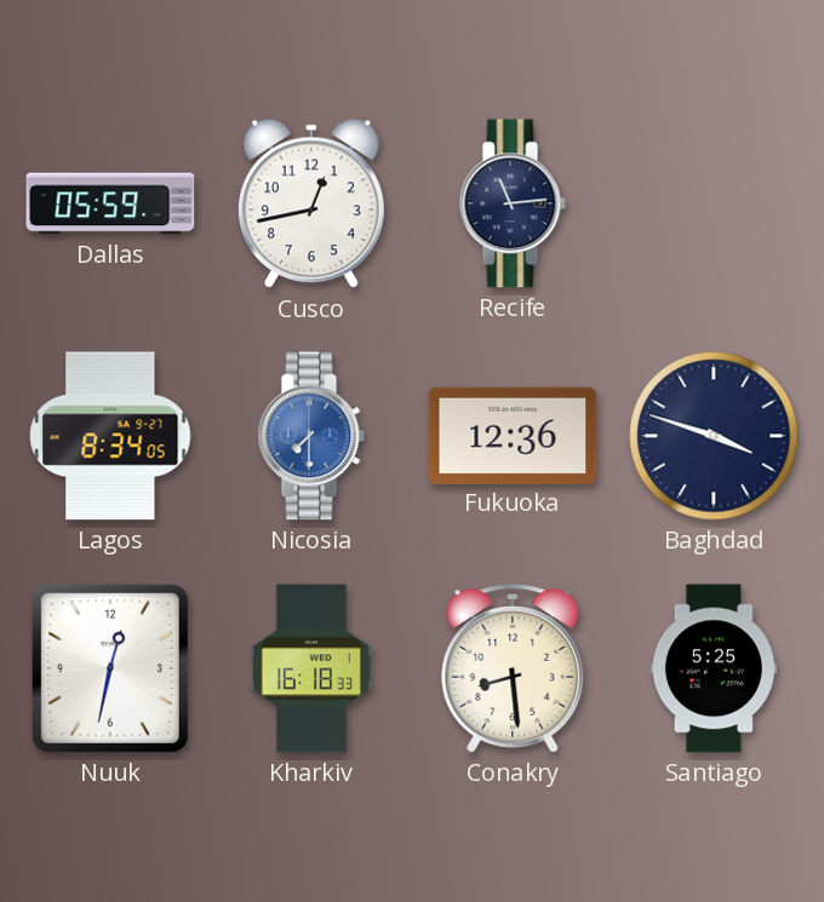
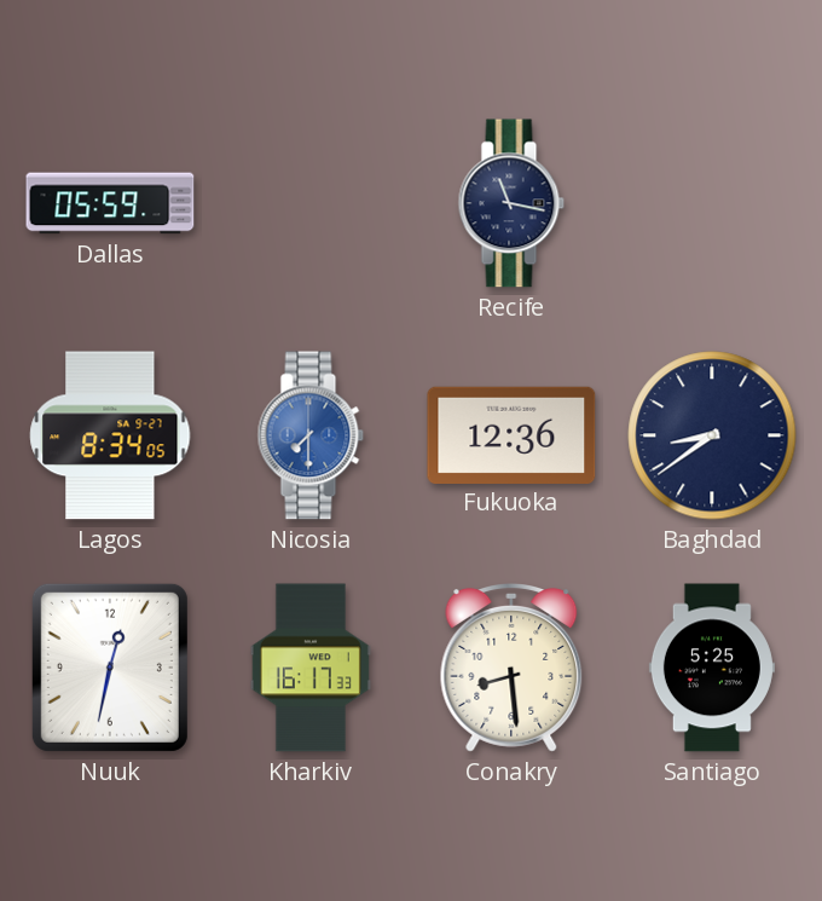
Cusco: 12:43 -> none
Recife: 11:14 -> 11:17
Baghdad: 3:48 -> 8:39
Kharkiv: 16:18 -> 16:17
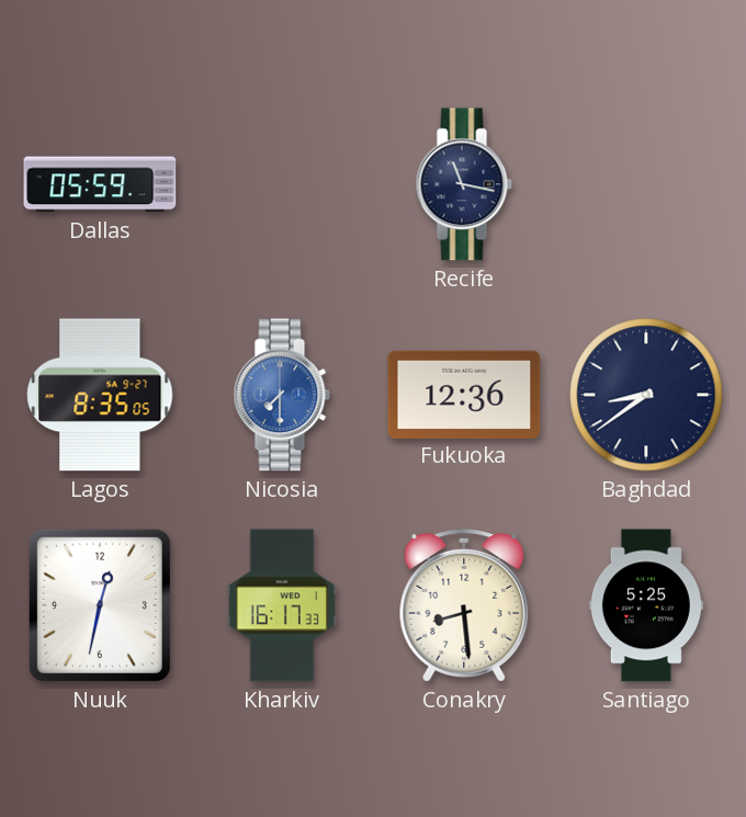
Lagos: 8:34 -> 8:35
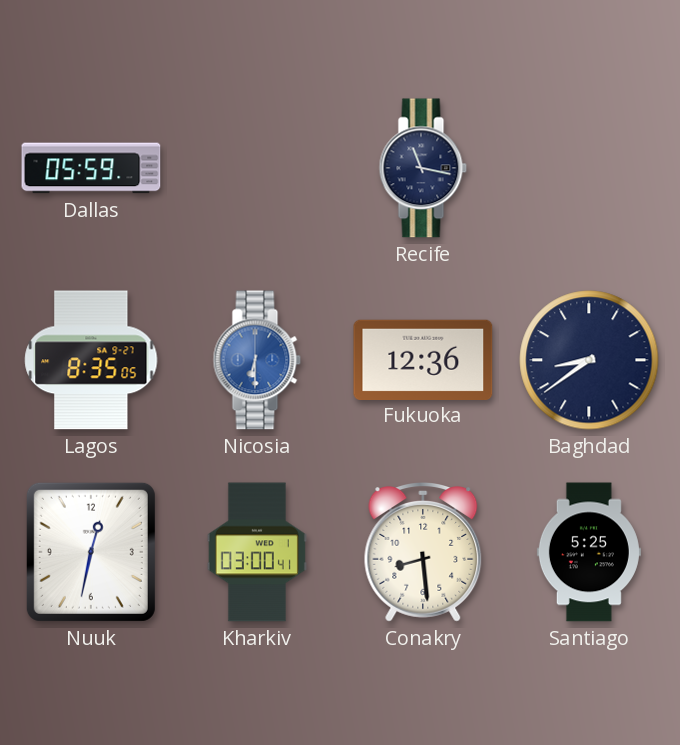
Nicosia: 7:30 -> 6:30
Kharkiv: 16:17 -> 03:00
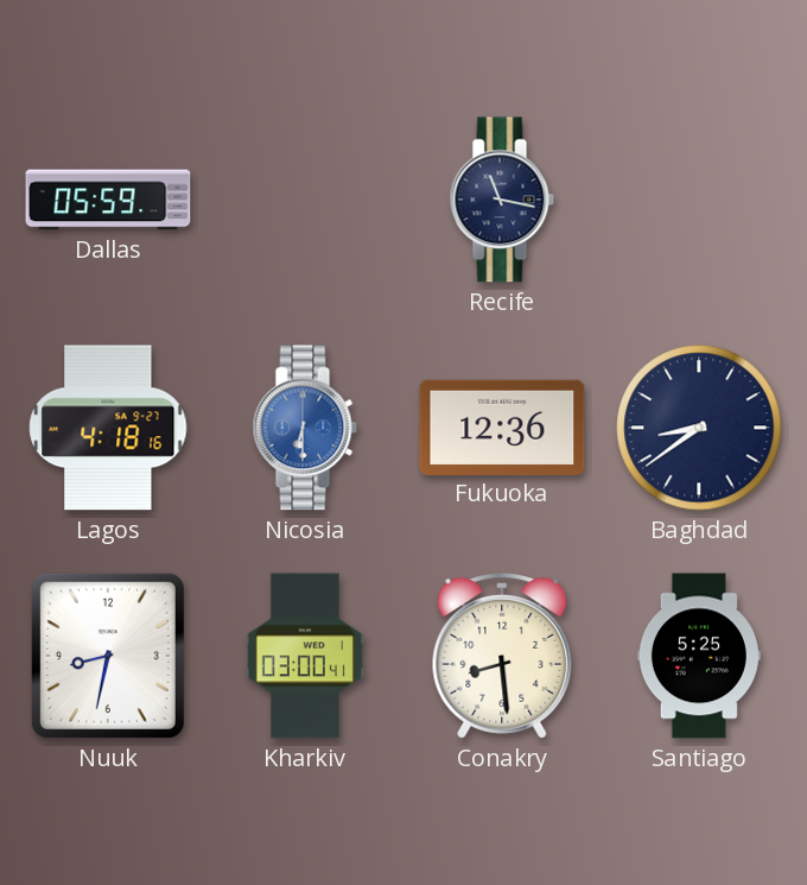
Lagos: 8:35 -> 4:18
Nuuk: 12:32 -> 8:32
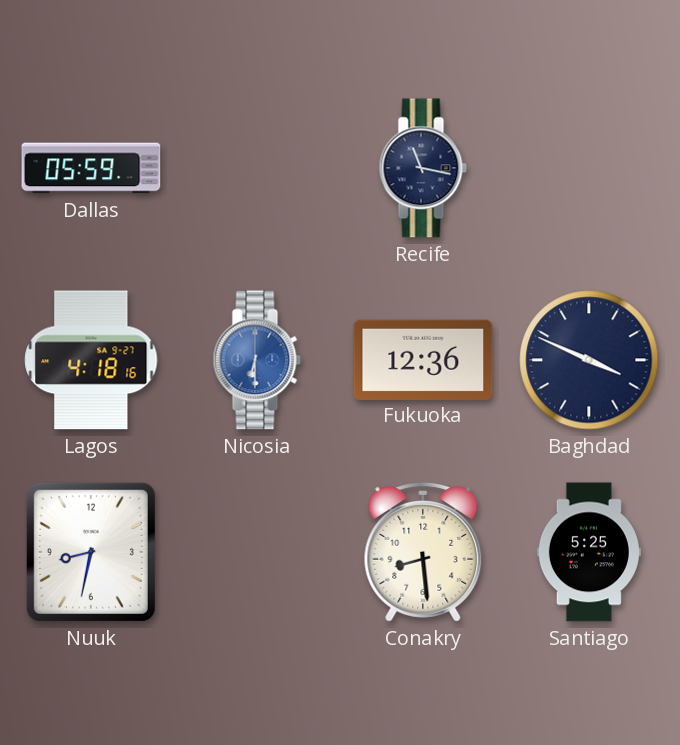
Baghdad: 8:39 -> 3:49
Kharkiv: 03:00 -> none
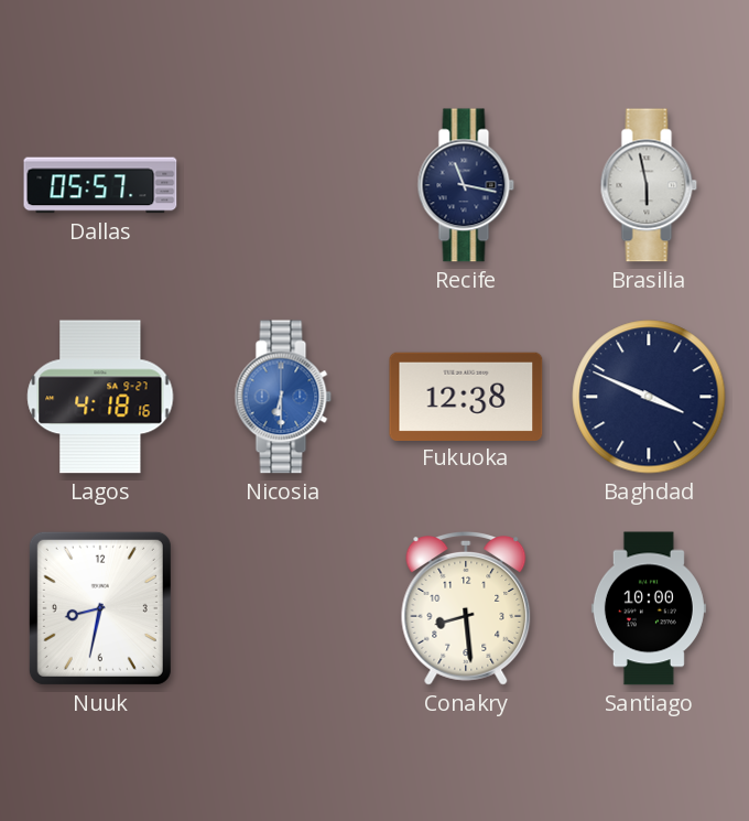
Dallas: 05:59 -> 05:57
Brasilia: none -> 5:58
Fukuoka: 12:36 -> 12:38
Santiago: 5:25 -> 10:00
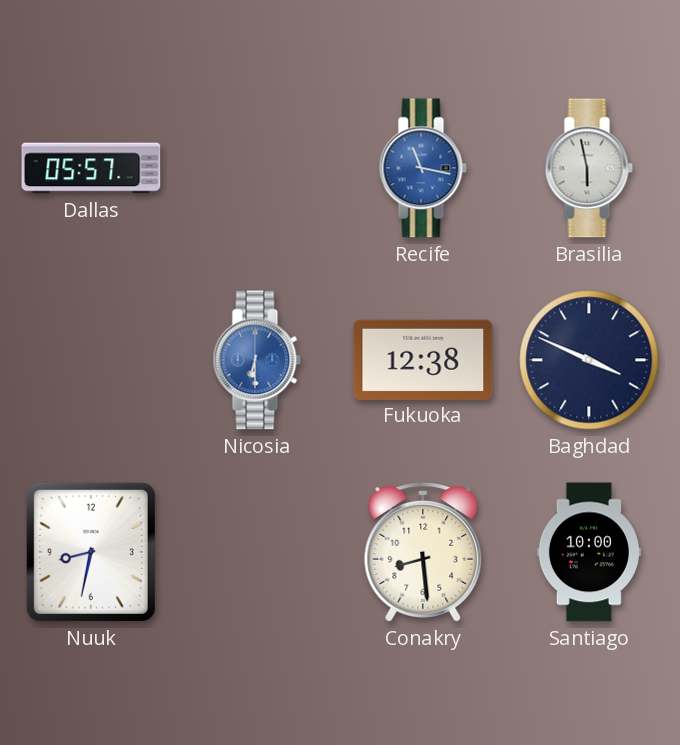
Recife dial: navy -> blue
Lagos: 4:18 -> none
